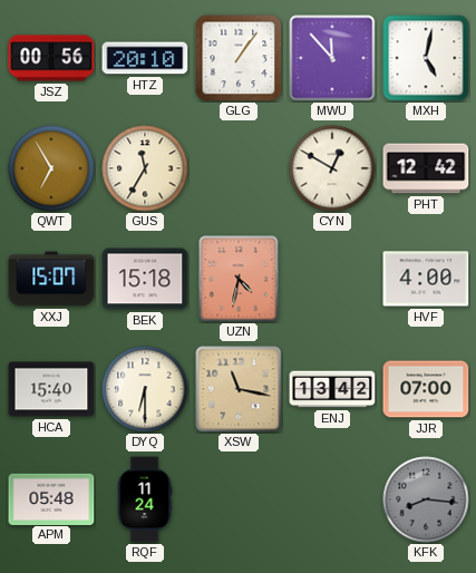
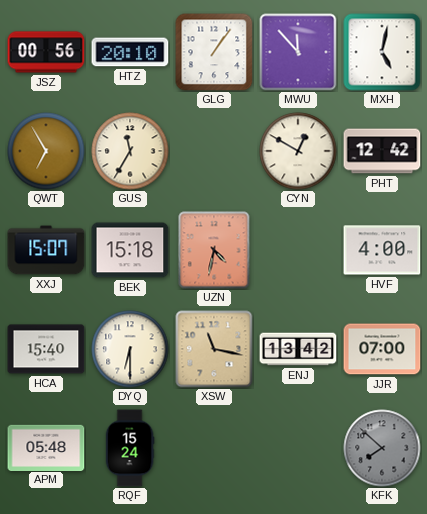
RQF: 11:24 -> 15:24
KFK: 8:16 -> 7:52
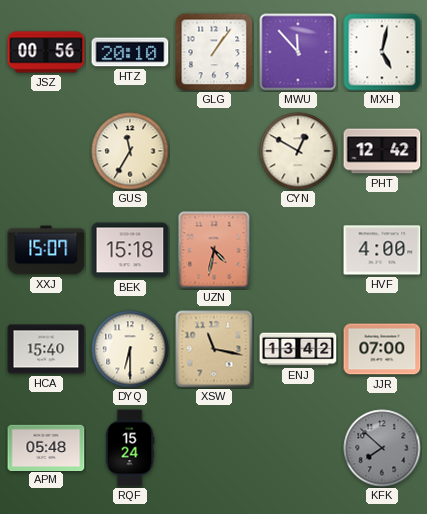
QWT: 6:55 -> none
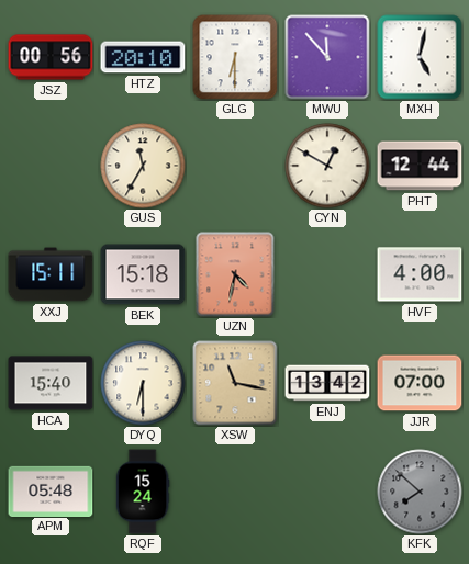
GLG: 1:06 -> 6:30
PHT: 12:42 -> 12:44
XXJ: 15:07 -> 15:11
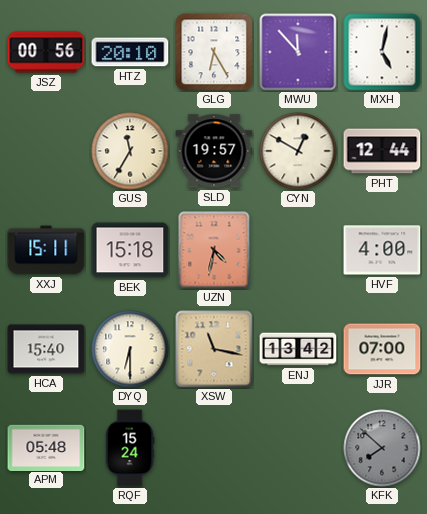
GLG: 6:30 -> 6:25
SLD: none -> 19:57
